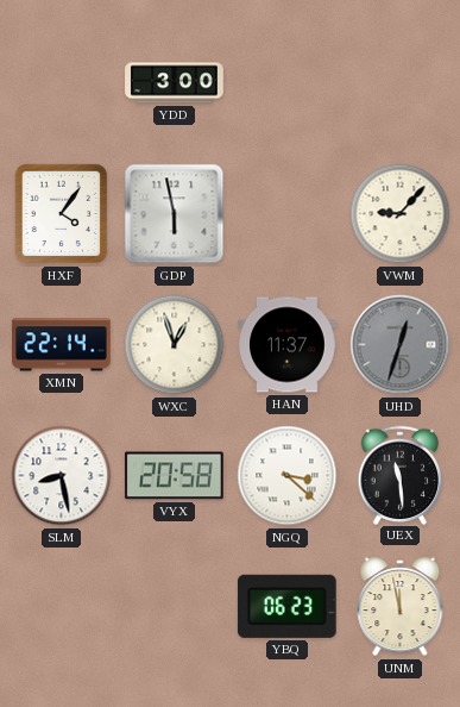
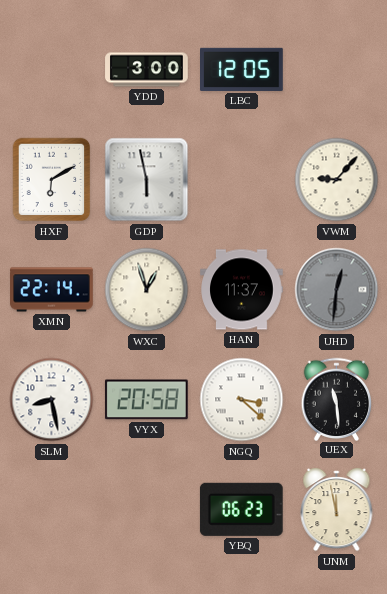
LBC: none -> 12:05
HXF: 4:06 -> 6:10
UHD: 12:33 -> 12:31
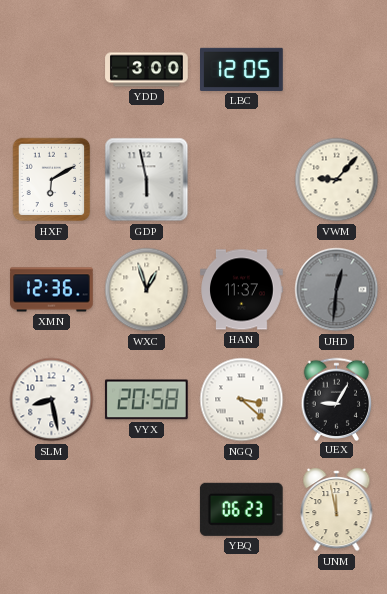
XMN: 22:14 -> 12:36
UEX: 11:29 -> 9:05
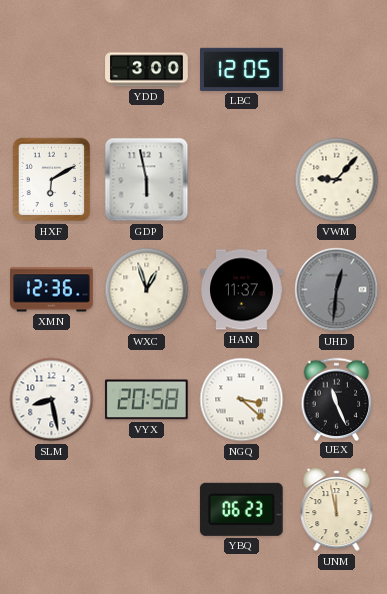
UEX: 9:05 -> 11:26
